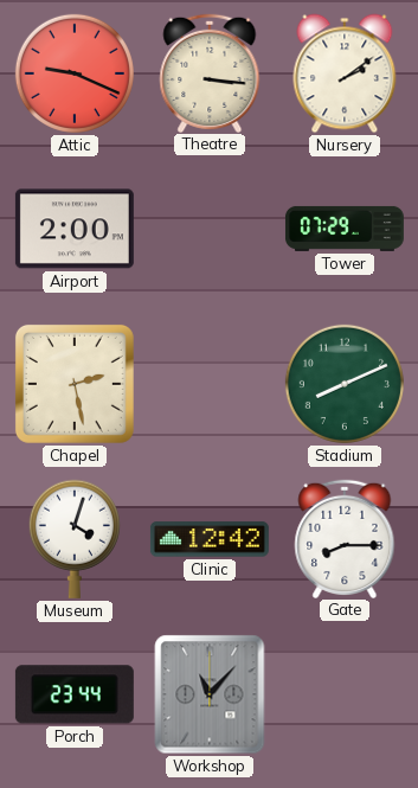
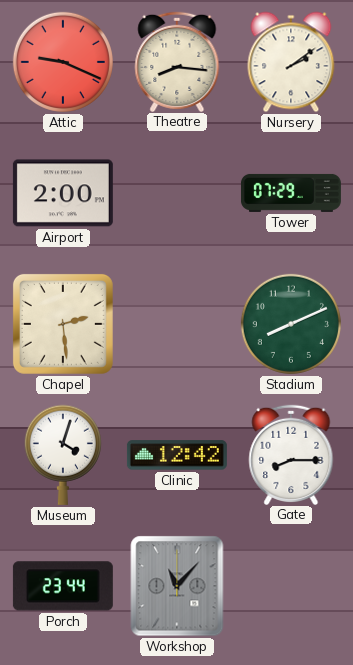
Theatre: 3:16 -> 8:16
Chapel: 2:28 -> 2:29
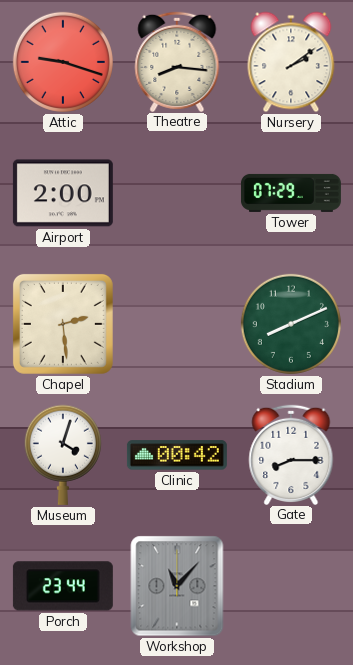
Attic: 9:19 -> 9:18
Clinic: 12:42 -> 00:42
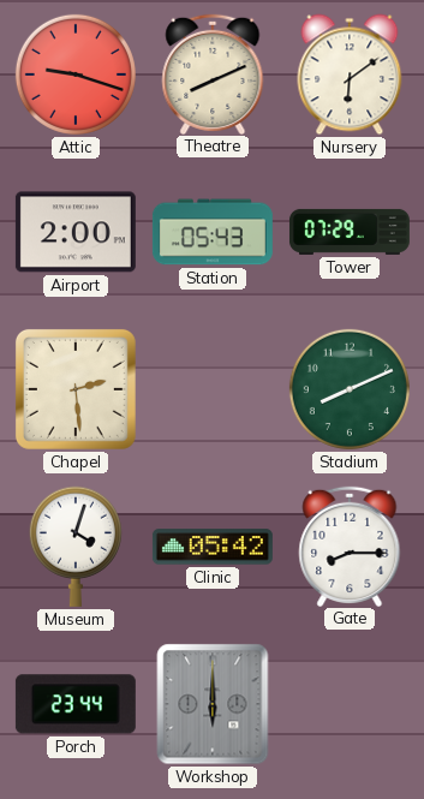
Theatre: 8:16 -> 8:11
Nursery: 2:09 -> 6:09
Station: none -> 05:43
Clinic: 00:42 -> 05:42
Workshop: 11:07 -> 6:00
